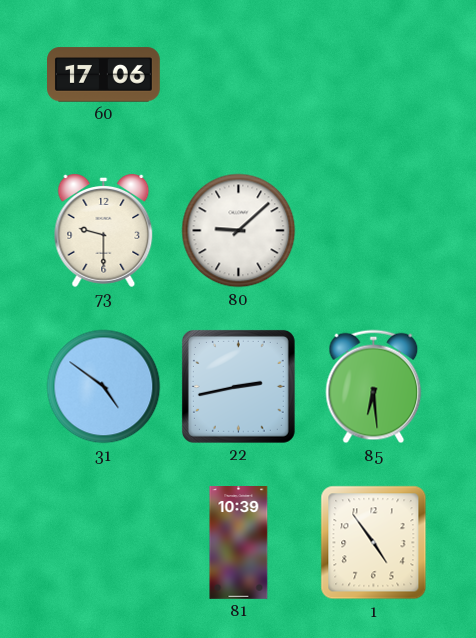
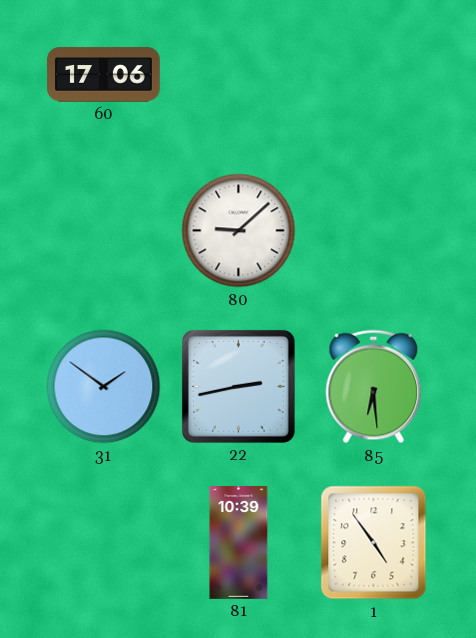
73: 9:30 -> none
31: 4:51 -> 1:51
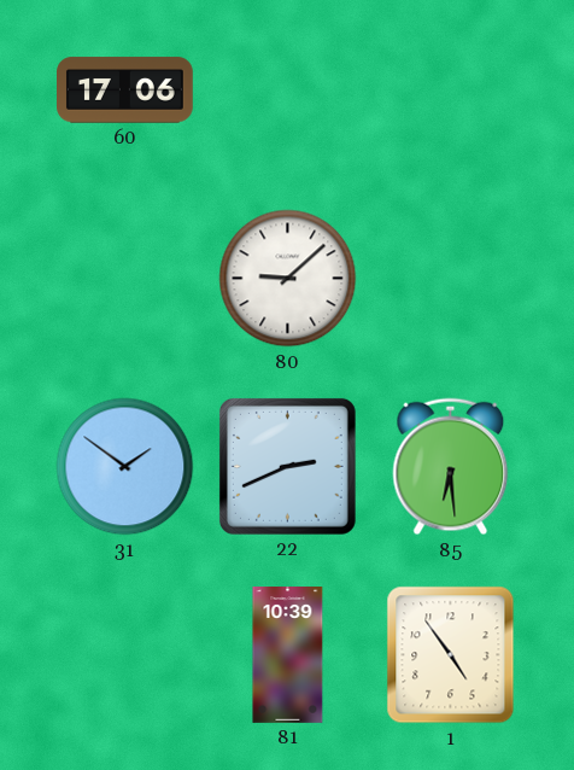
22: 2:43 -> 2:41
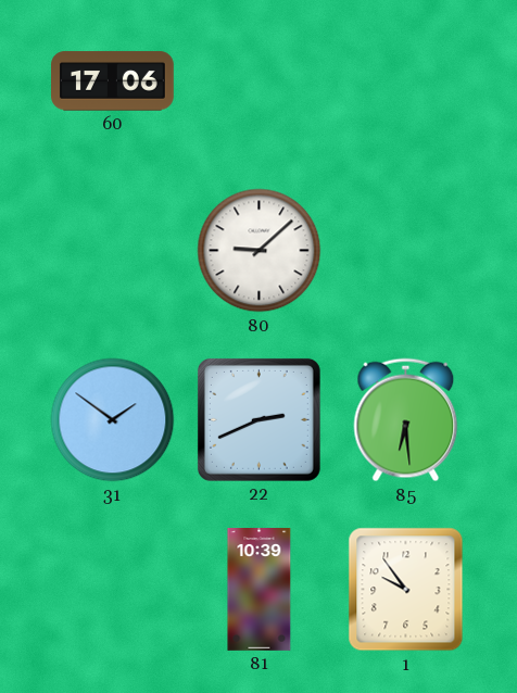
1: 4:54 -> 9:54
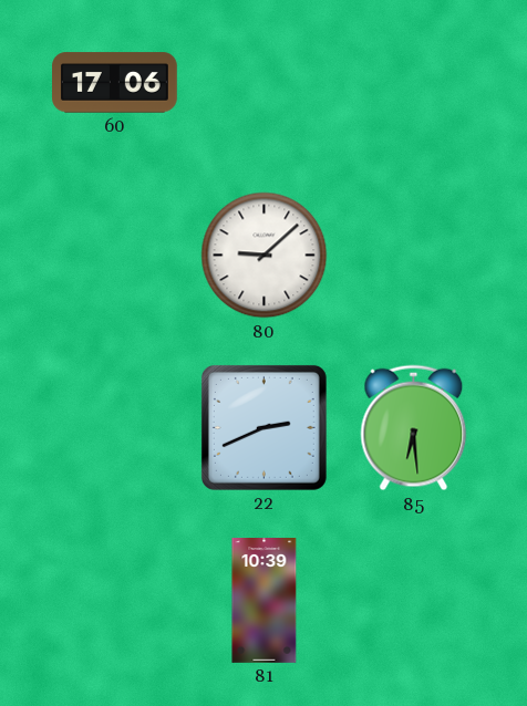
31: 1:51 -> none
1: 9:54 -> none
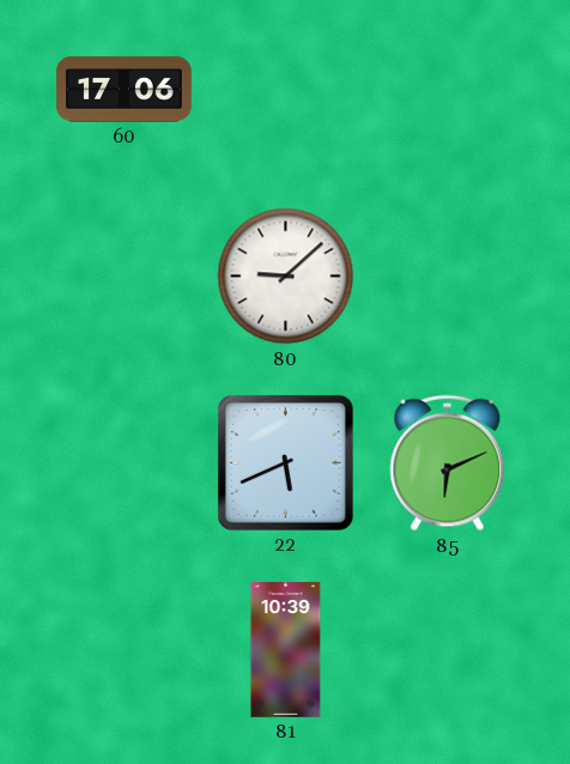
22: 2:41 -> 5:41
85: 6:29 -> 6:11
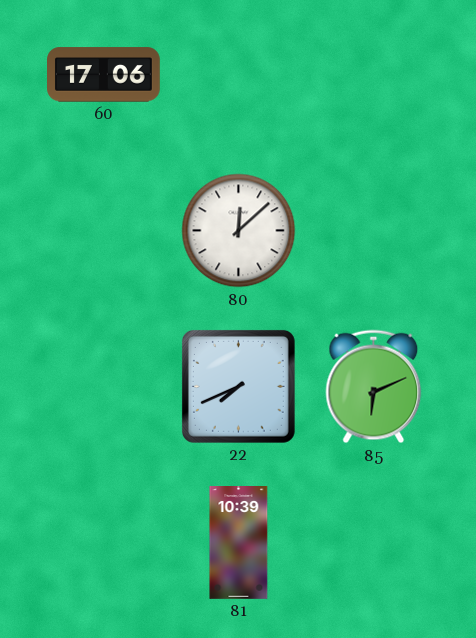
80: 9:08 -> 12:08
22: 5:41 -> 7:41
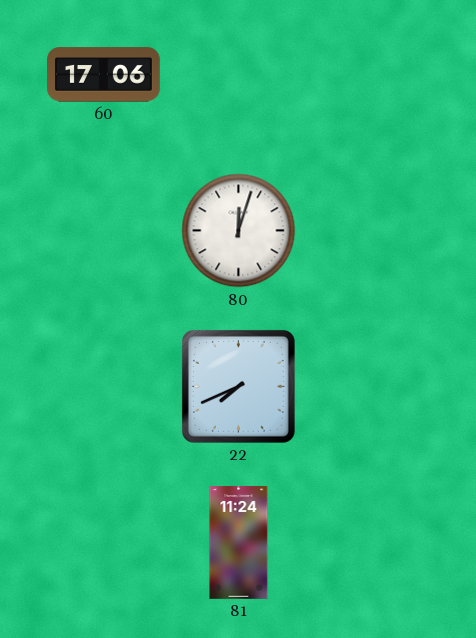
80: 12:08 -> 12:03
85: 6:11 -> none
81: 10:39 -> 11:24
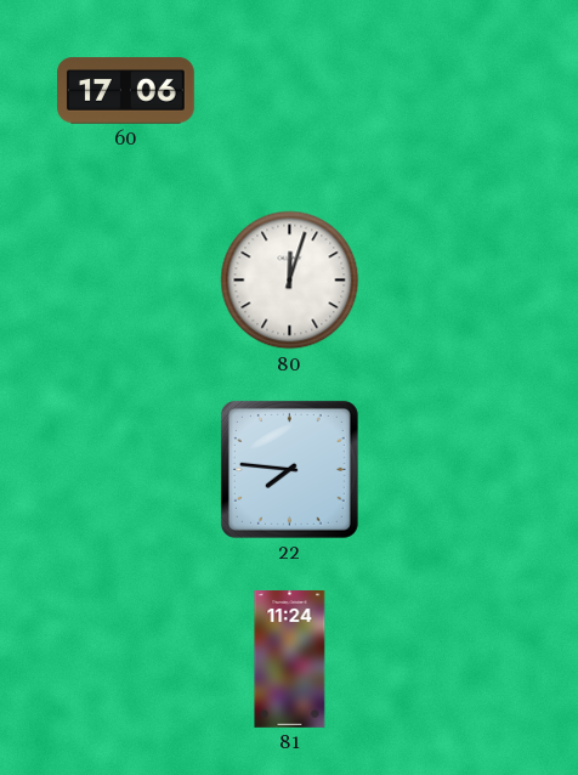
22: 7:41 -> 7:46
